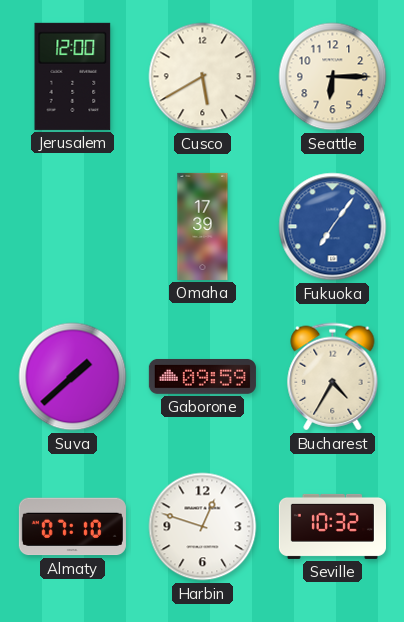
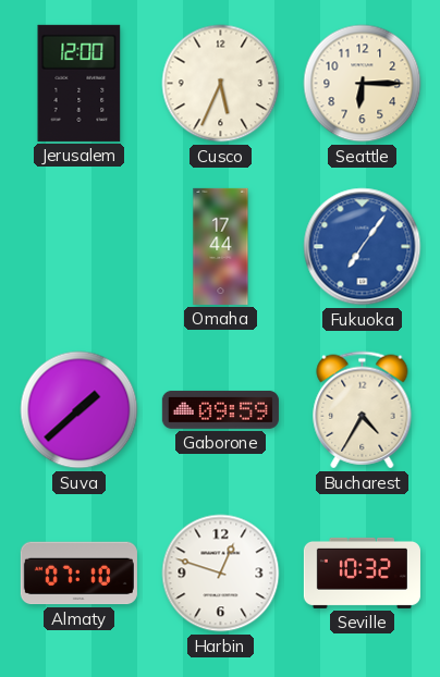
Cusco: 5:40 -> 5:34
Omaha: 17:39 -> 17:44
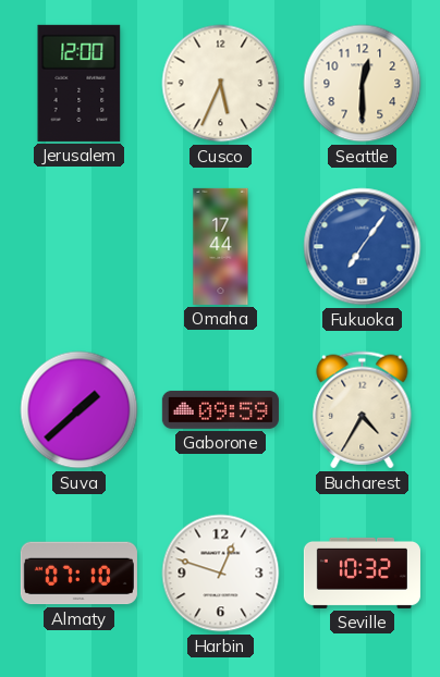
Seattle: 6:15 -> 12:30
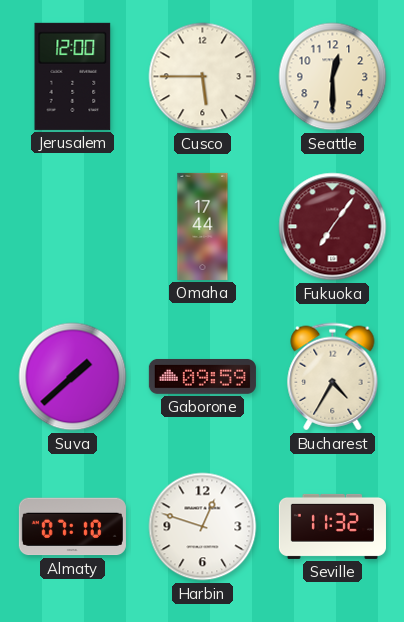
Cusco: 5:34 -> 5:45
Fukuoka dial: blue -> burgundy
Seville: 10:32 -> 11:32
